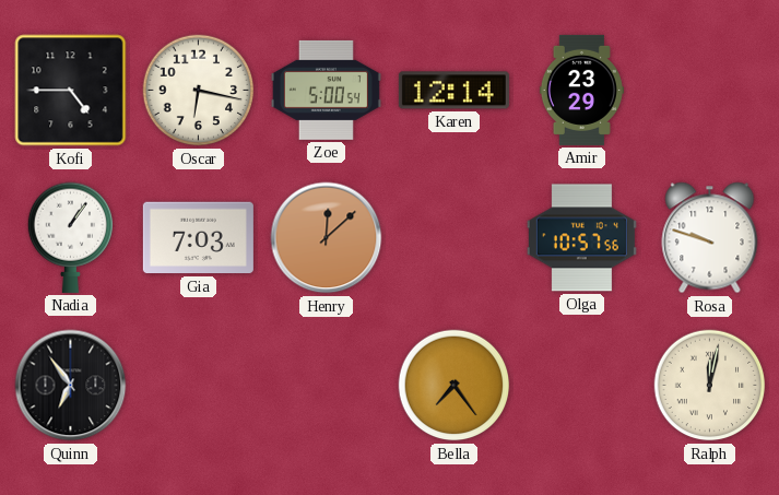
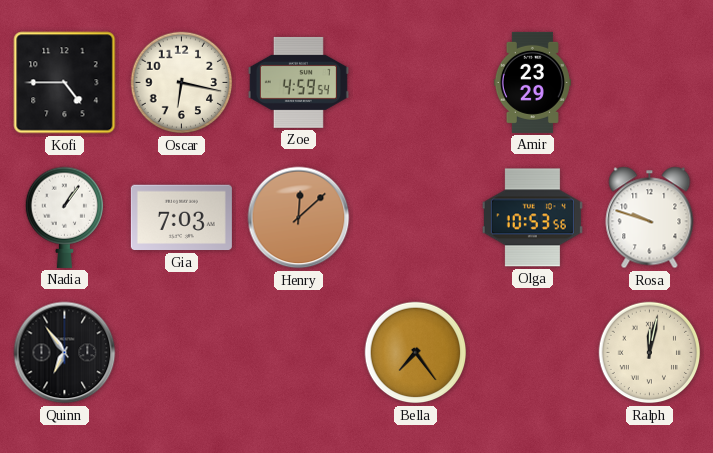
Zoe: 5:00 -> 4:59
Karen: 12:14 -> none
Olga: 10:57 -> 10:53
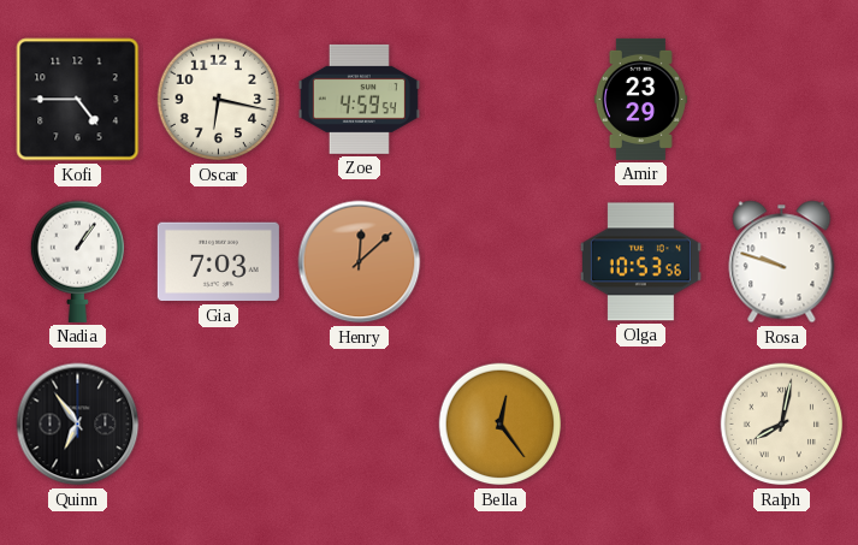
Bella: 7:24 -> 12:24
Ralph: 12:02 -> 8:02
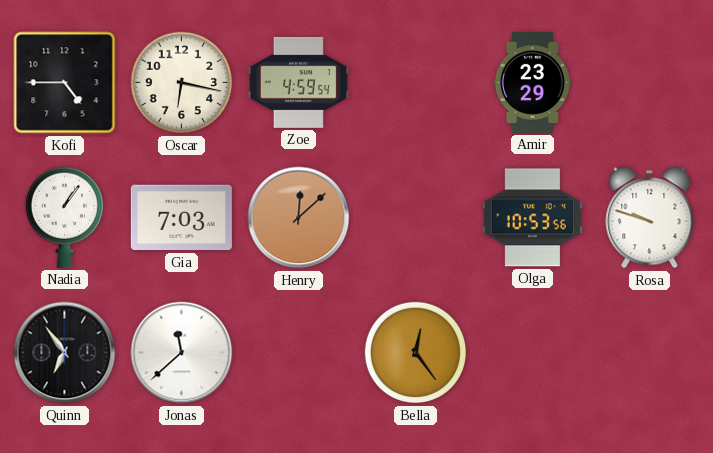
Jonas: none -> 11:38
Ralph: 8:02 -> none
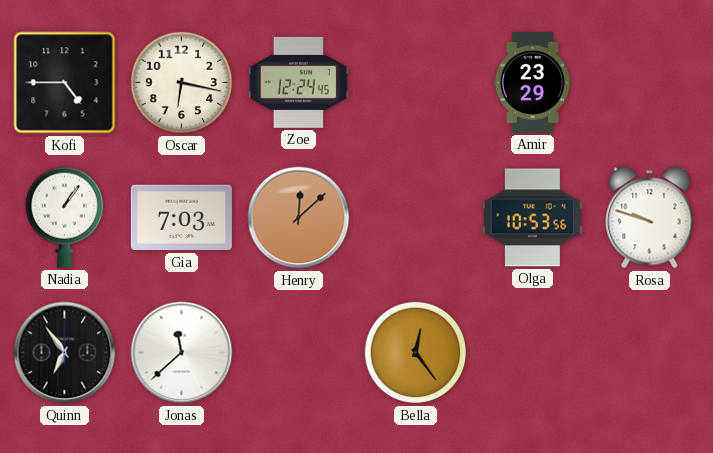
Zoe: 4:59 -> 12:24
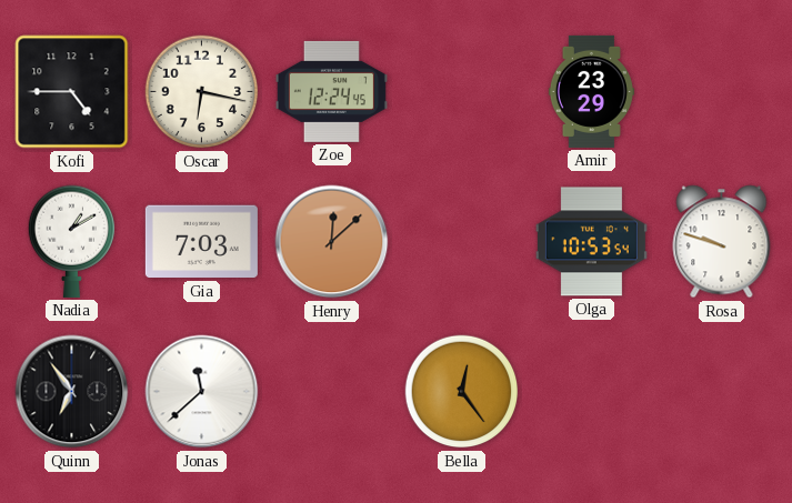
Nadia: 1:06 -> 1:10
Olga: 10:53:56 -> 10:53:54
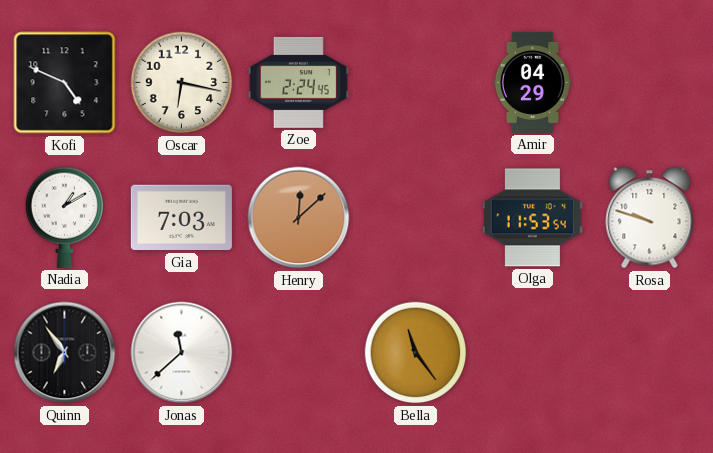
Kofi: 4:45 -> 4:49
Zoe: 12:24 -> 2:24
Amir: 23:29 -> 04:29
Olga: 10:53 -> 11:53
Bella: 12:24 -> 11:24
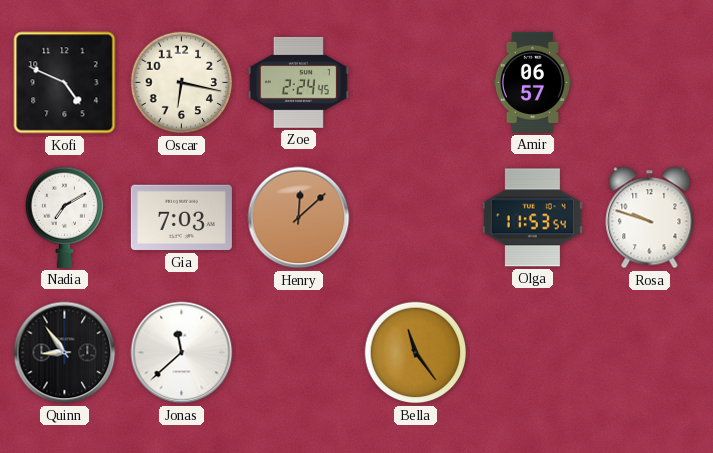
Amir: 04:29 -> 06:57
Nadia: 1:10 -> 7:10
Quinn: 6:54 -> 8:54
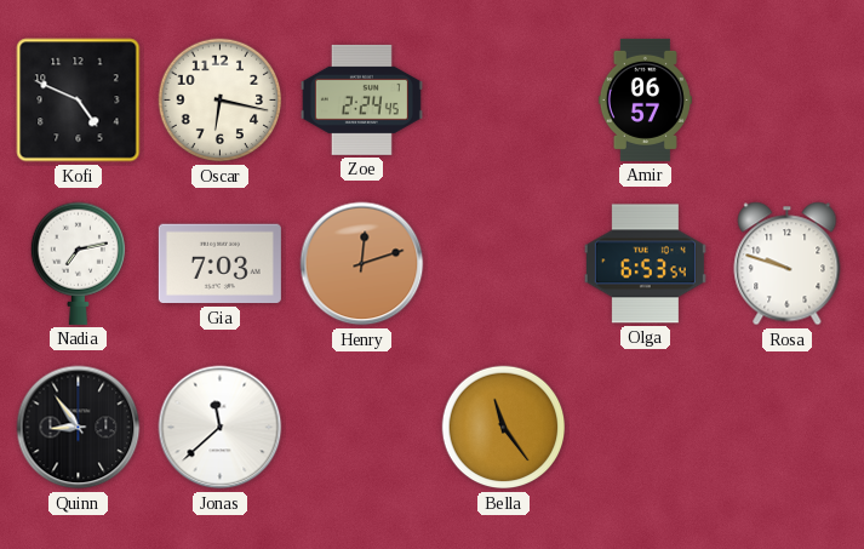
Nadia: 7:10 -> 7:13
Henry: 12:08 -> 12:12
Olga: 11:53 -> 6:53
